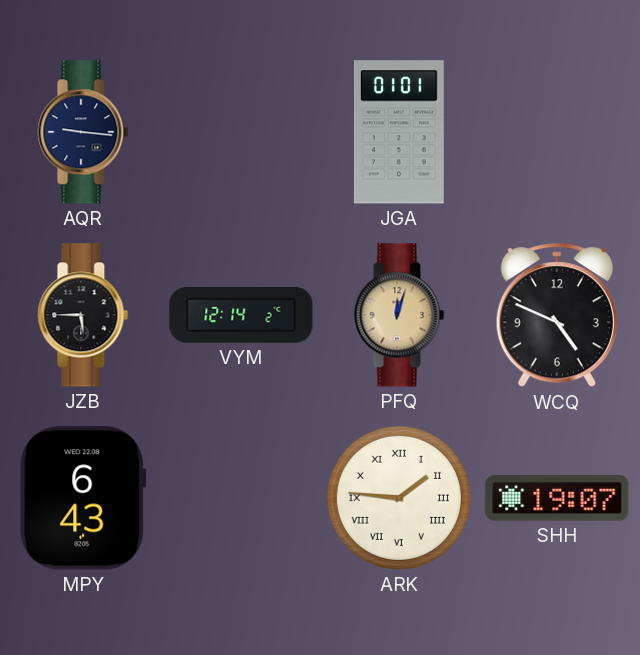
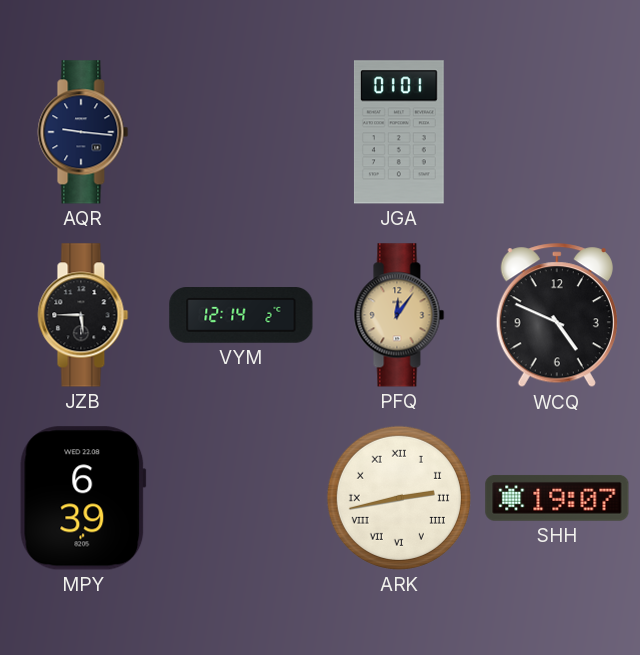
PFQ: 12:03 -> 12:06
MPY: 6:43 -> 6:39
ARK: 1:46 -> 2:43
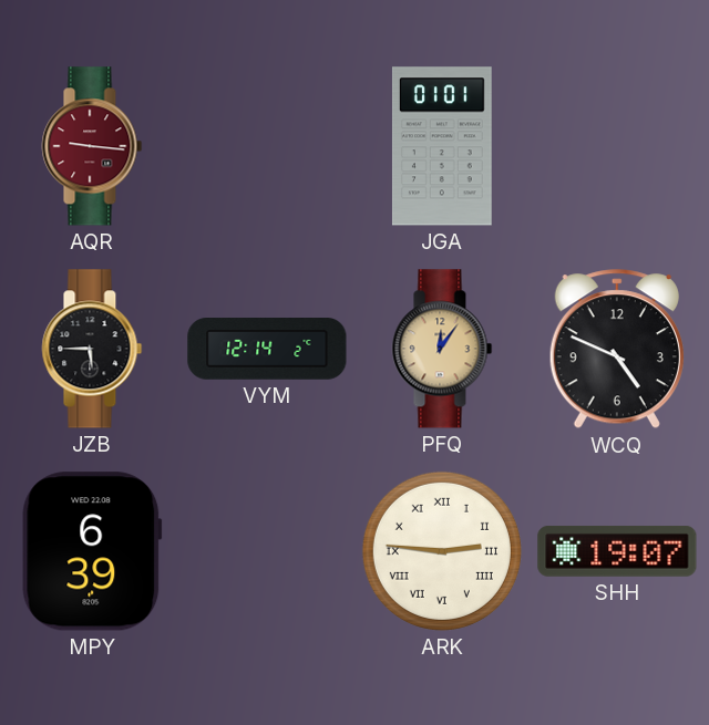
AQR dial: navy -> burgundy
ARK: 2:43 -> 2:46
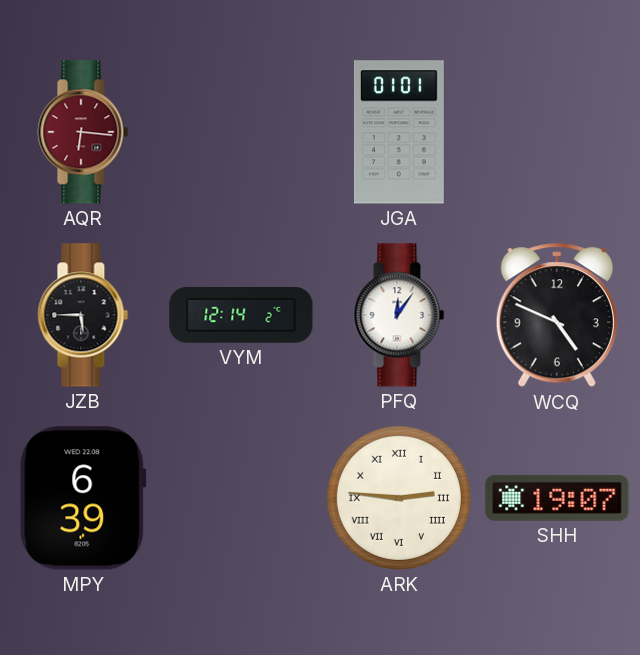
AQR: 9:16 -> 6:16
PFQ dial: champagne -> white
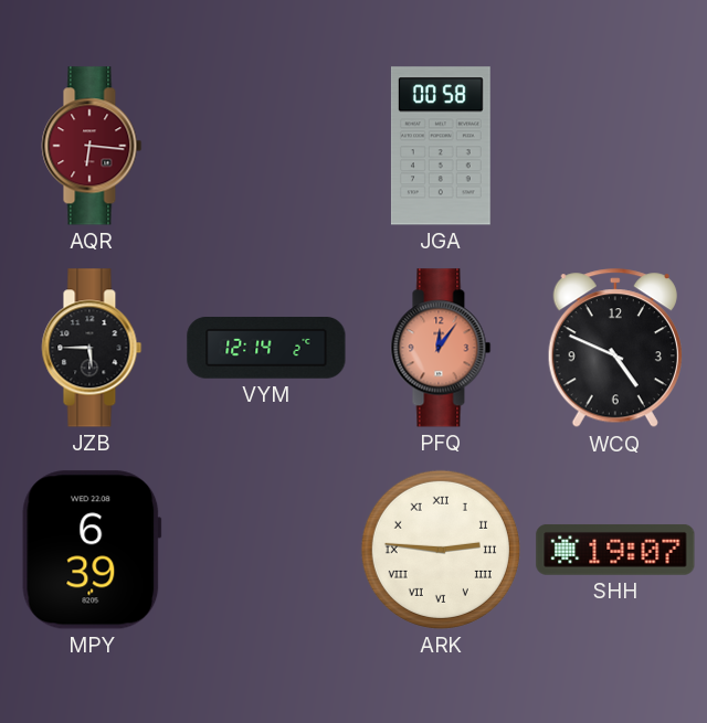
JGA: 01:01 -> 00:58
PFQ dial: white -> salmon
